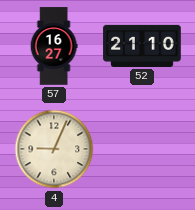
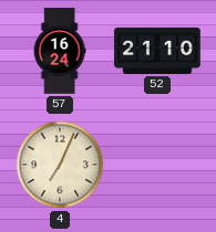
57: 16:27 -> 16:24
4: 9:04 -> 7:04
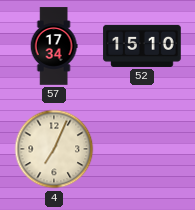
57: 16:24 -> 17:34
52: 21:10 -> 15:10
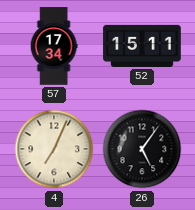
52: 15:10 -> 15:11
26: none -> 5:06
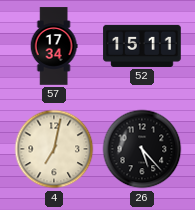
4: 7:04 -> 7:02
26: 5:06 -> 5:23
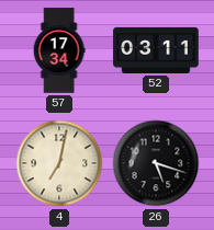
52: 15:11 -> 03:11
26: 5:23 -> 5:18
